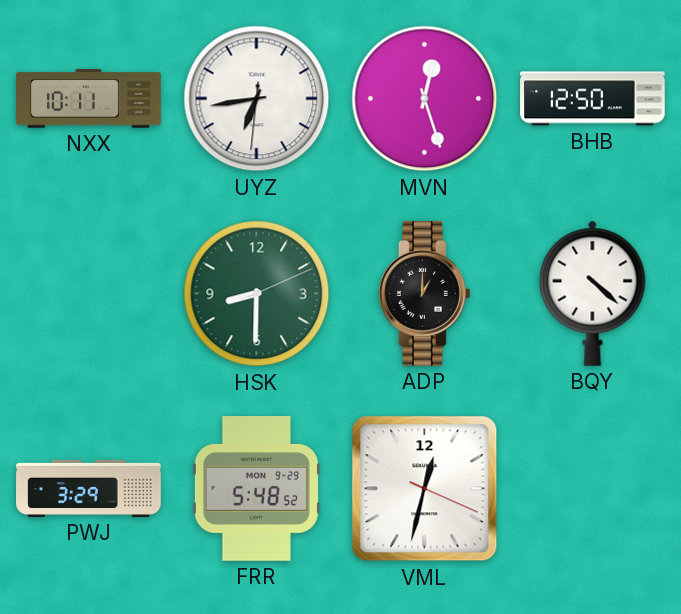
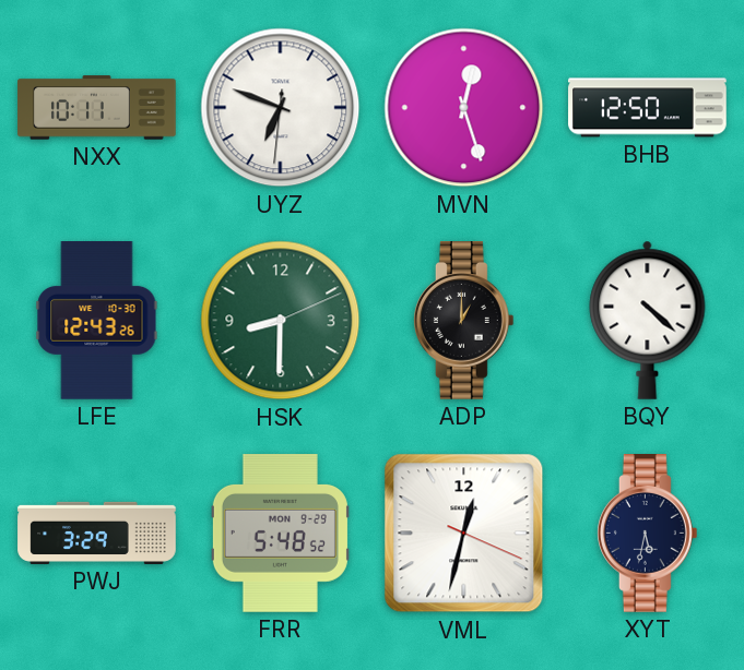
UYZ: 6:43 -> 6:48
LFE: none -> 12:43
XYT: none -> 5:32
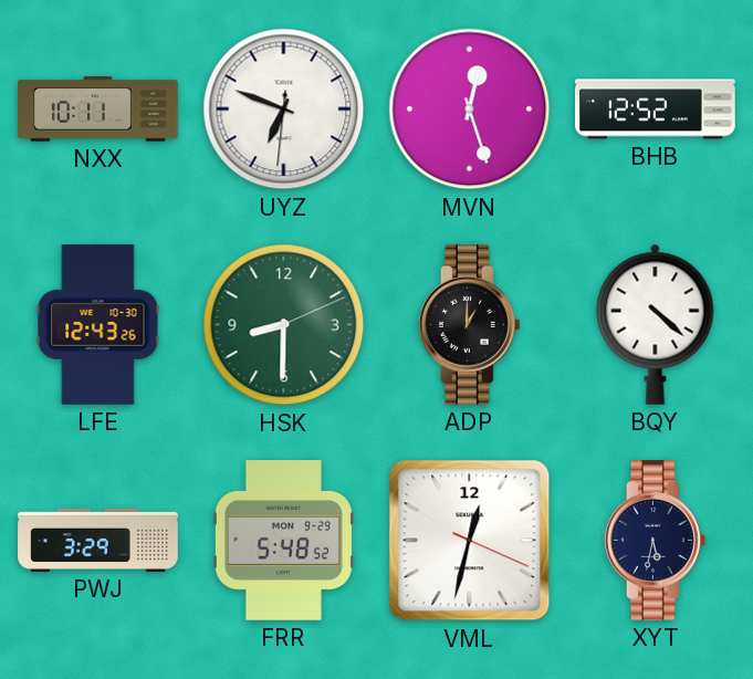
BHB: 12:50 -> 12:52
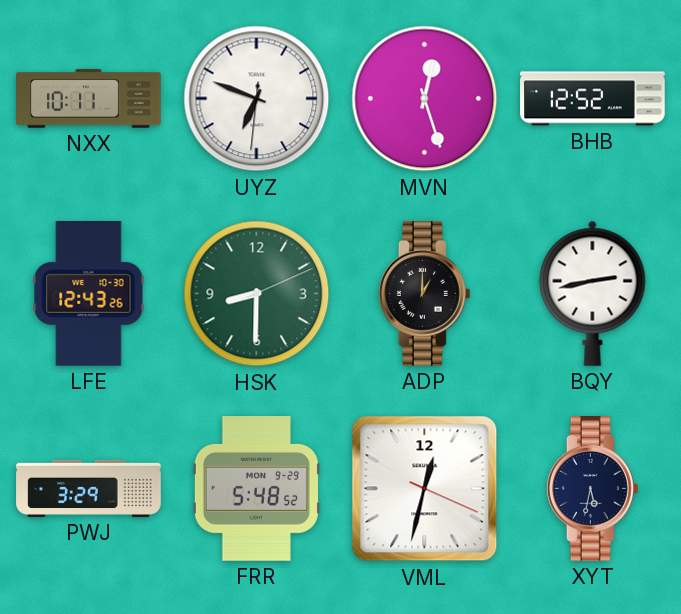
BQY: 4:22 -> 2:43
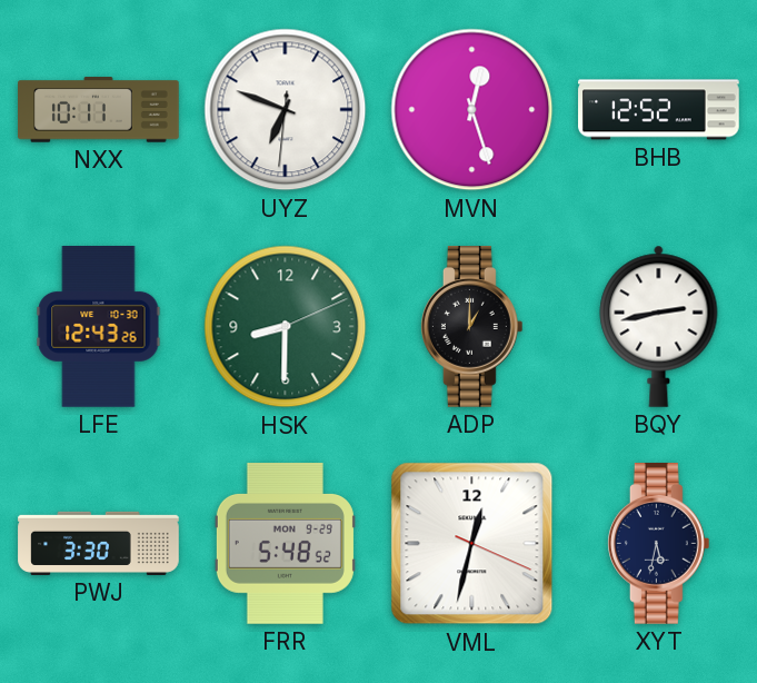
PWJ: 3:29 -> 3:30
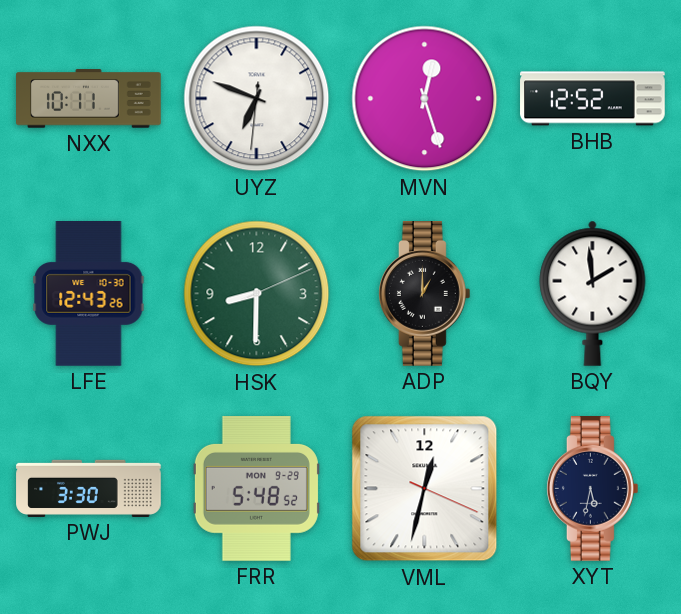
BQY: 2:43 -> 1:59
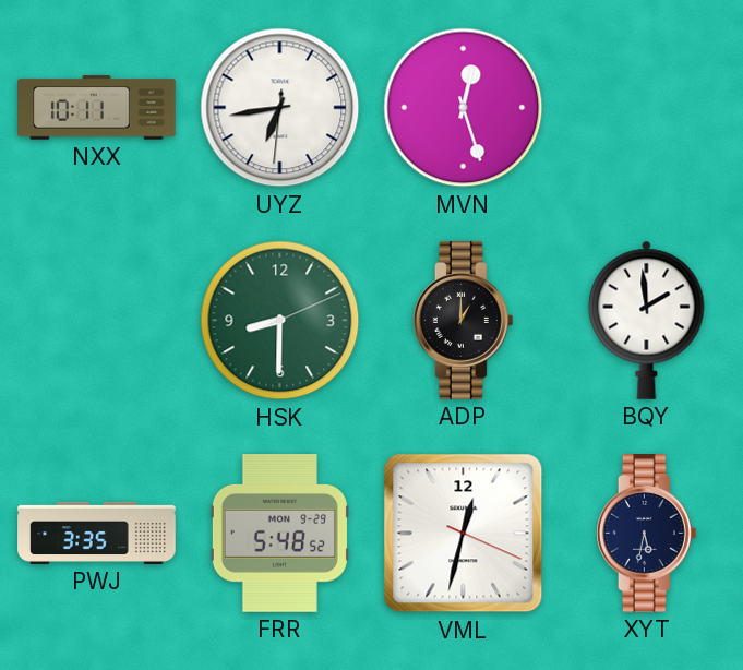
UYZ: 6:48 -> 6:43
BHB: 12:52 -> none
LFE: 12:43 -> none
PWJ: 3:30 -> 3:35
